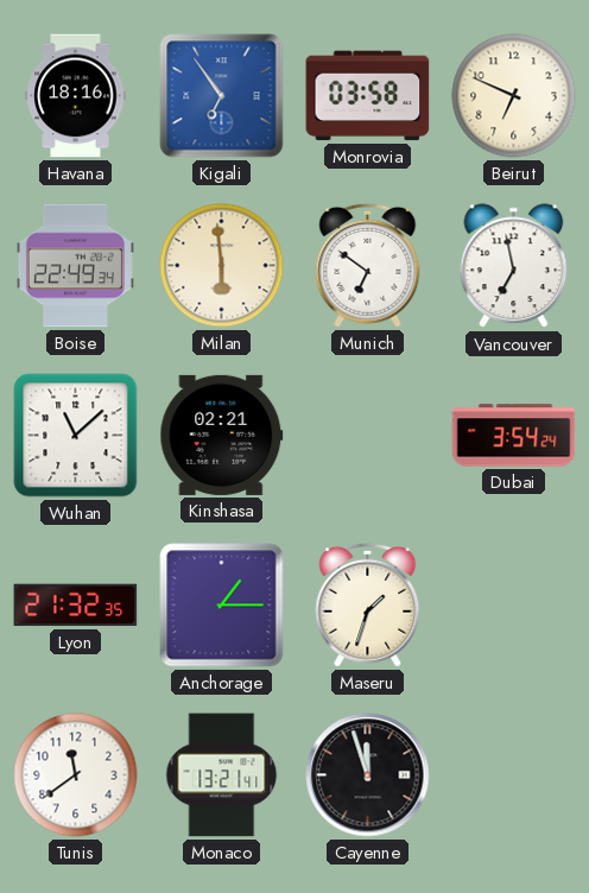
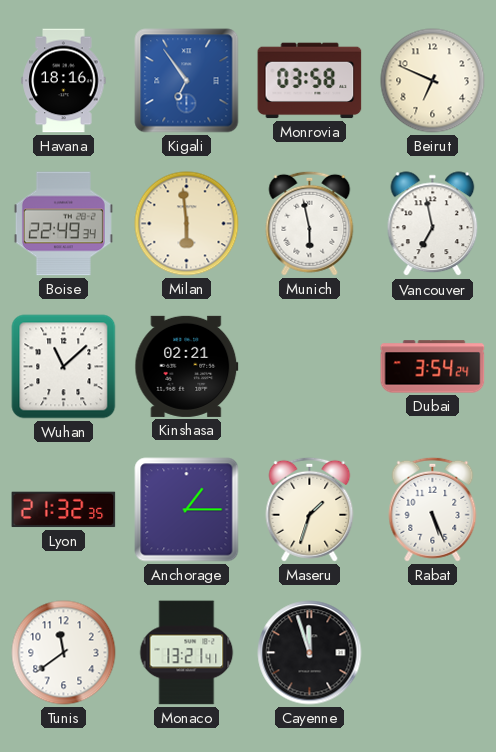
Munich: 6:51 -> 5:58
Rabat: none -> 5:26
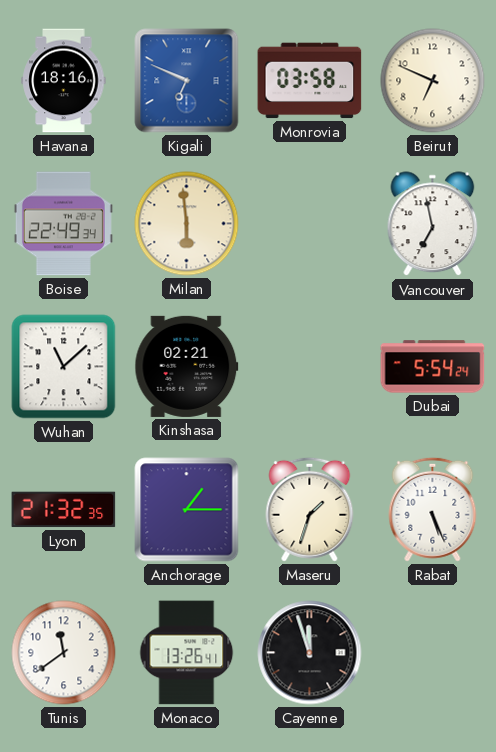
Kigali: 6:54 -> 6:49
Munich: 5:58 -> none
Dubai: 3:54 -> 5:54
Monaco: 13:21 -> 13:26
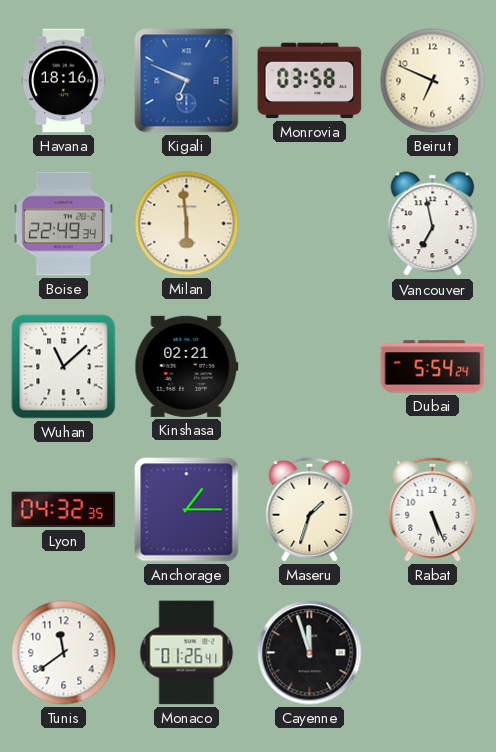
Lyon: 21:32 -> 04:32
Monaco: 13:26 -> 01:26
